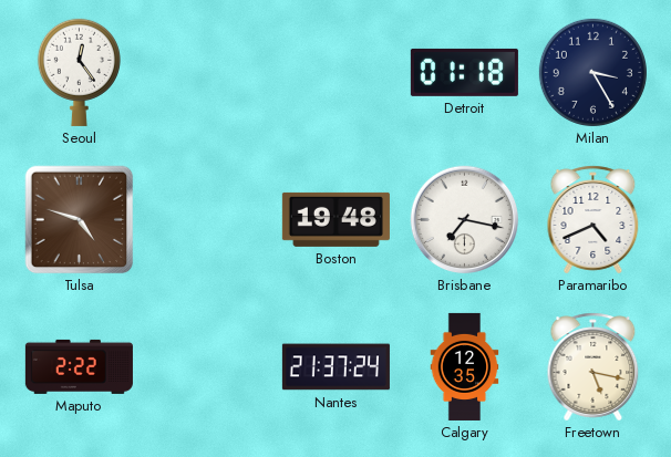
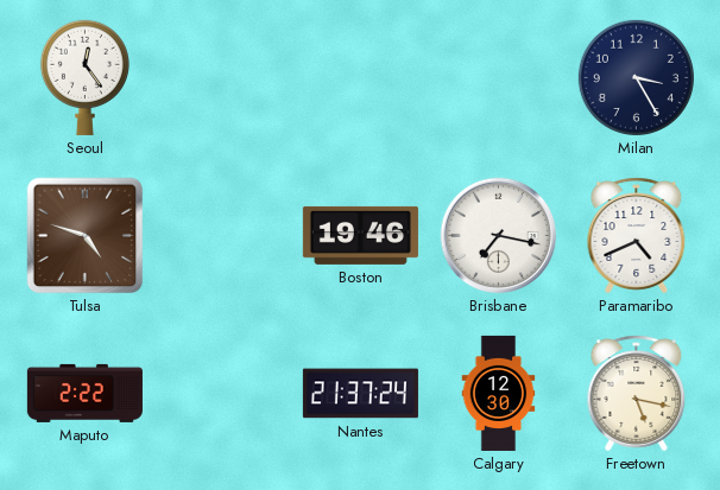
Detroit: 01:18 -> none
Boston: 19:48 -> 19:46
Calgary: 12:35 -> 12:30
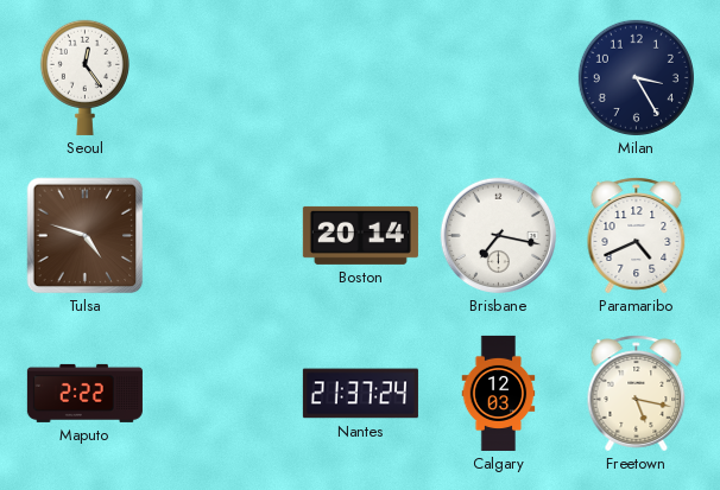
Boston: 19:46 -> 20:14
Calgary: 12:30 -> 12:03
